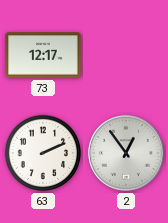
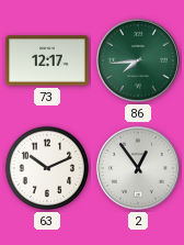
86: none -> 7:44
63: 2:11 -> 10:11
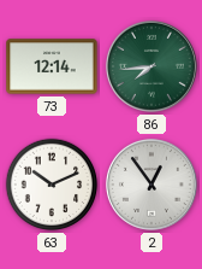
73: 12:17 -> 12:14
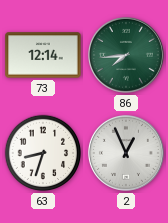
63: 10:11 -> 8:33
2: 12:54 -> 12:56
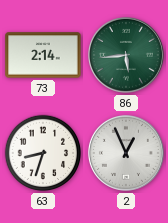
73: 12:14 -> 2:14
86: 7:44 -> 5:44
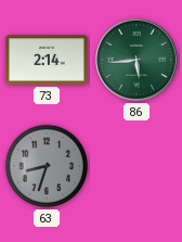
63 dial: white -> grey
2: 12:56 -> none
